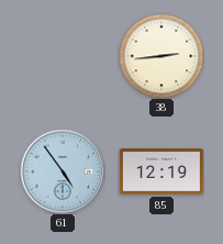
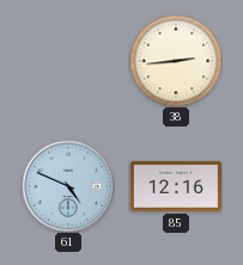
61: 4:54 -> 4:49
85: 12:19 -> 12:16
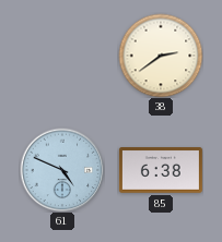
38: 2:44 -> 2:39
85: 12:16 -> 6:38
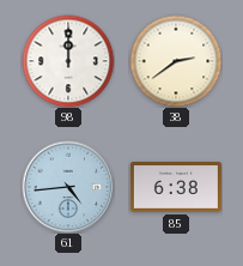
98: none -> 12:00
61: 4:49 -> 4:44
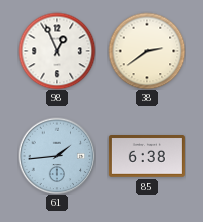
98: 12:00 -> 12:56
61: 4:44 -> 1:44
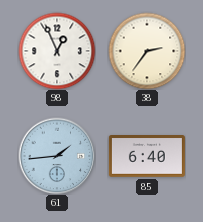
38: 2:39 -> 2:36
85: 6:38 -> 6:40
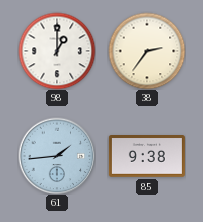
98: 12:56 -> 1:00
85: 6:40 -> 9:38
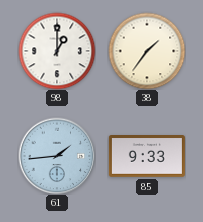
38: 2:36 -> 1:36
85: 9:38 -> 9:33
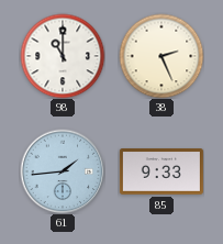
98: 1:00 -> 11:00
38: 1:36 -> 2:26
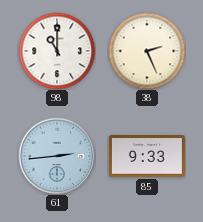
61: 1:44 -> 2:44
